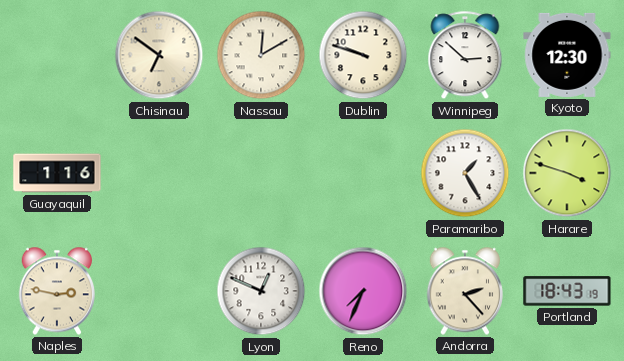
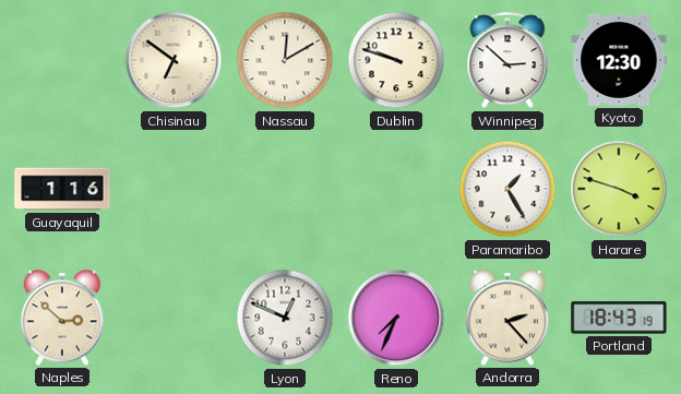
Naples: 2:47 -> 2:52
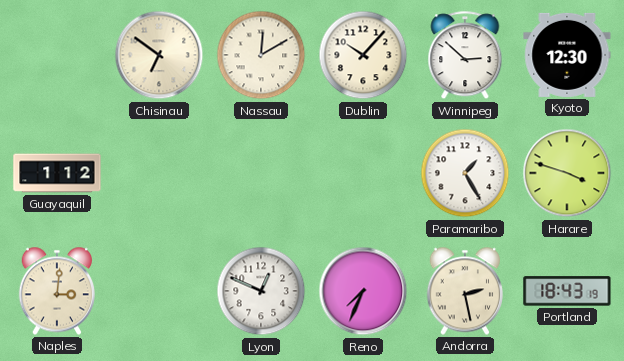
Dublin: 9:48 -> 10:07
Guayaquil: 1:16 -> 1:12
Naples: 2:52 -> 3:01
Andorra: 2:23 -> 2:28
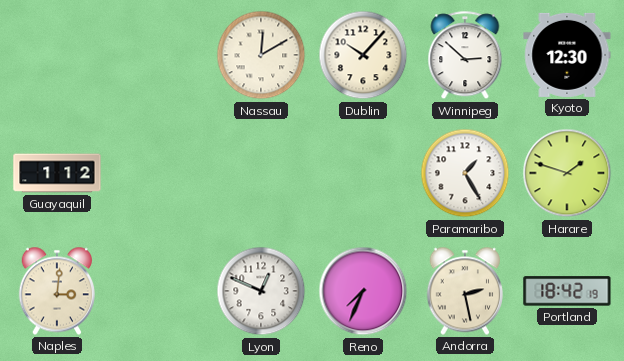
Chisinau: 6:51 -> none
Harare: 3:48 -> 1:48
Portland: 18:43 -> 18:42
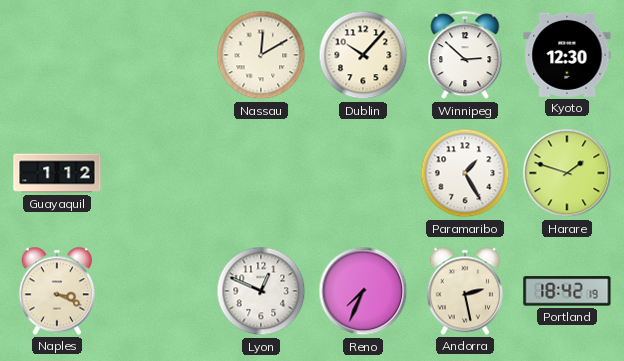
Naples: 3:01 -> 3:19
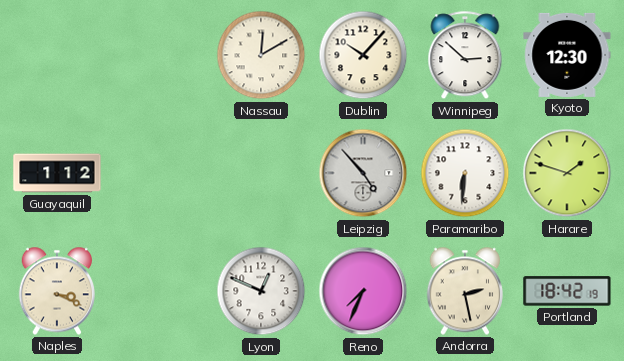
Leipzig: none -> 4:53
Paramaribo: 1:25 -> 6:31
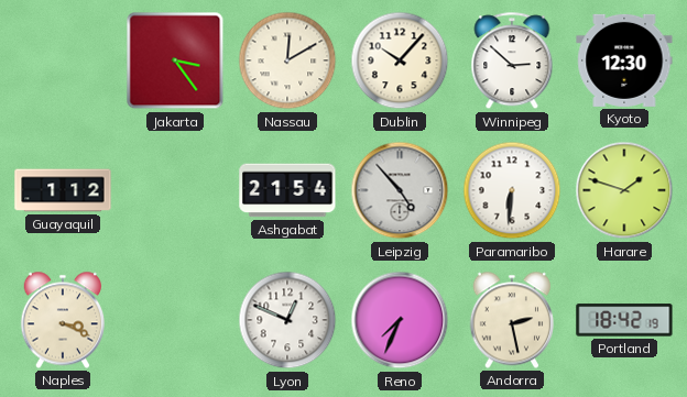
Jakarta: none -> 3:24
Ashgabat: none -> 21:54
